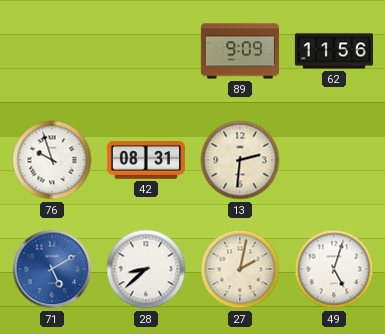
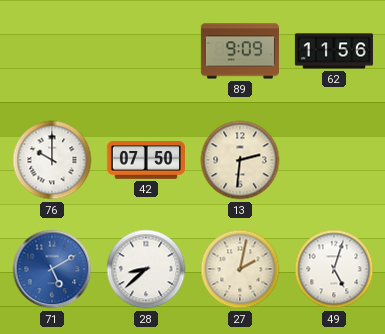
76: 9:57 -> 10:00
42: 08:31 -> 07:50
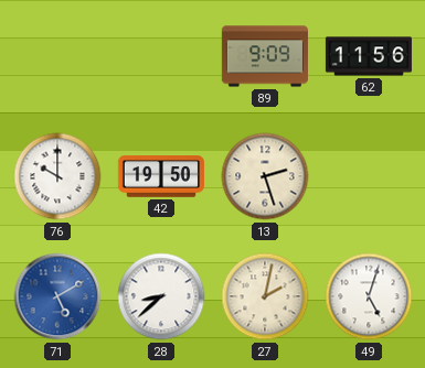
42: 07:50 -> 19:50
13: 2:31 -> 2:27
